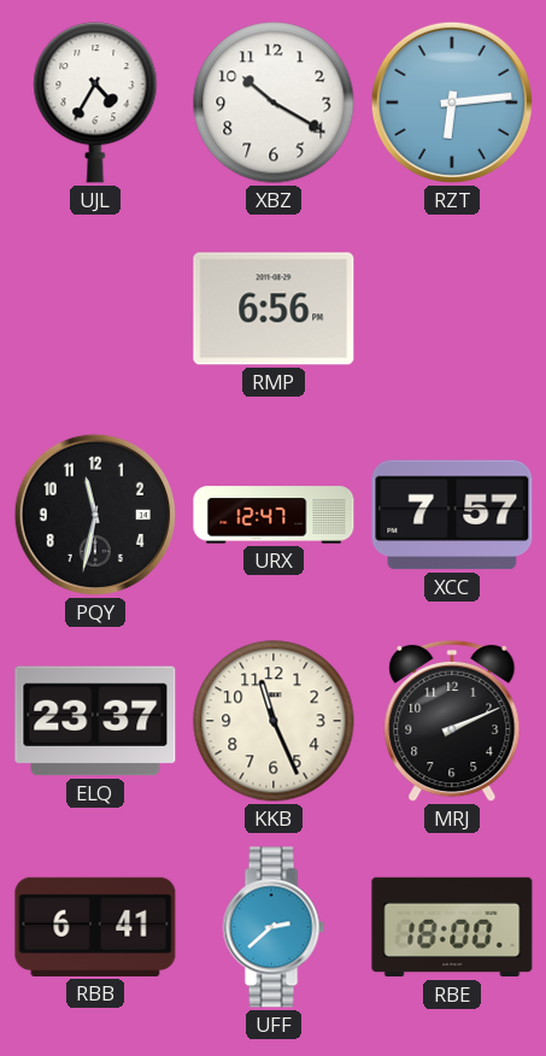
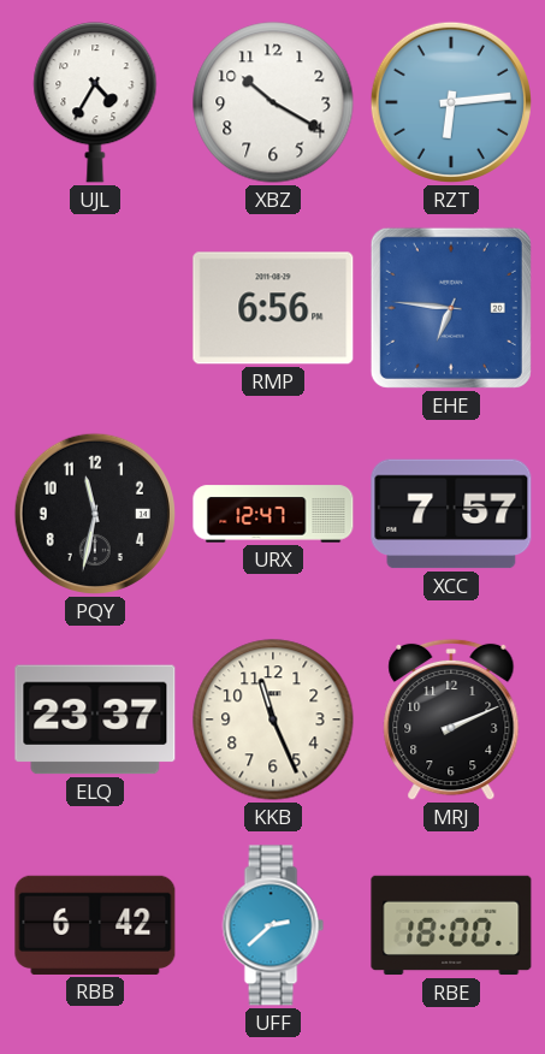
EHE: none -> 6:46
RBB: 6:41 -> 6:42
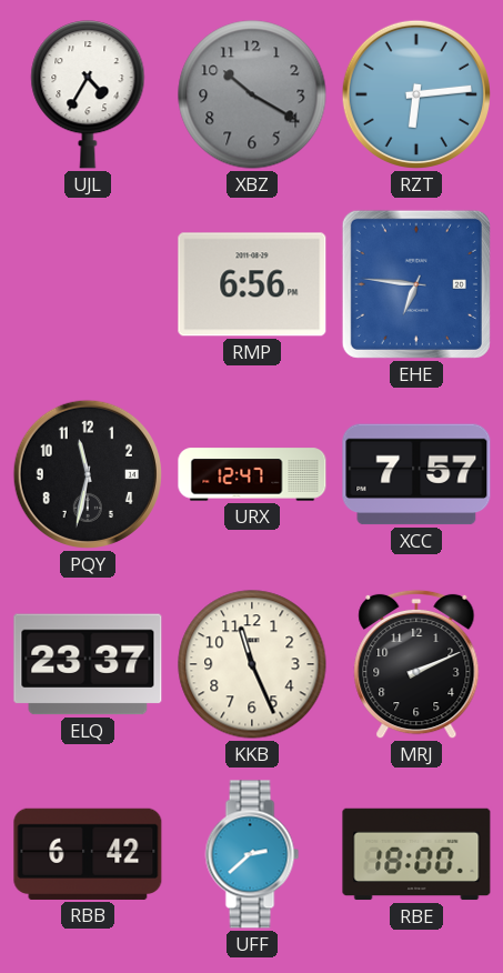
XBZ dial: white -> grey
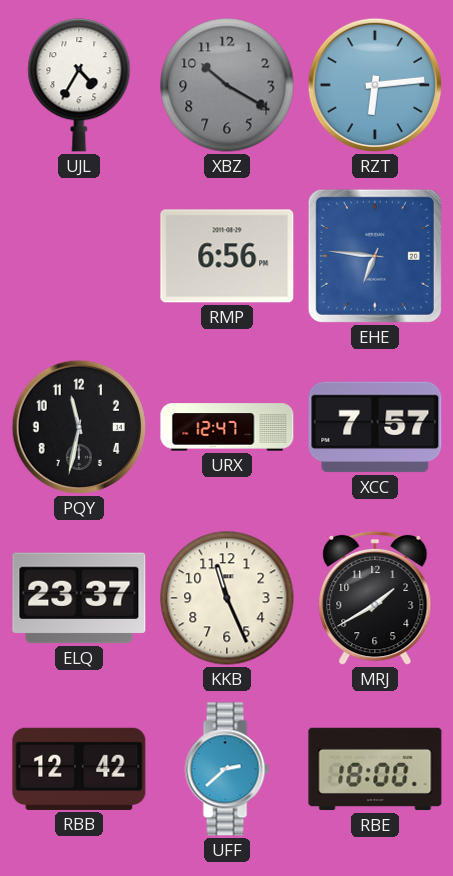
MRJ: 2:11 -> 1:40
RBB: 6:42 -> 12:42
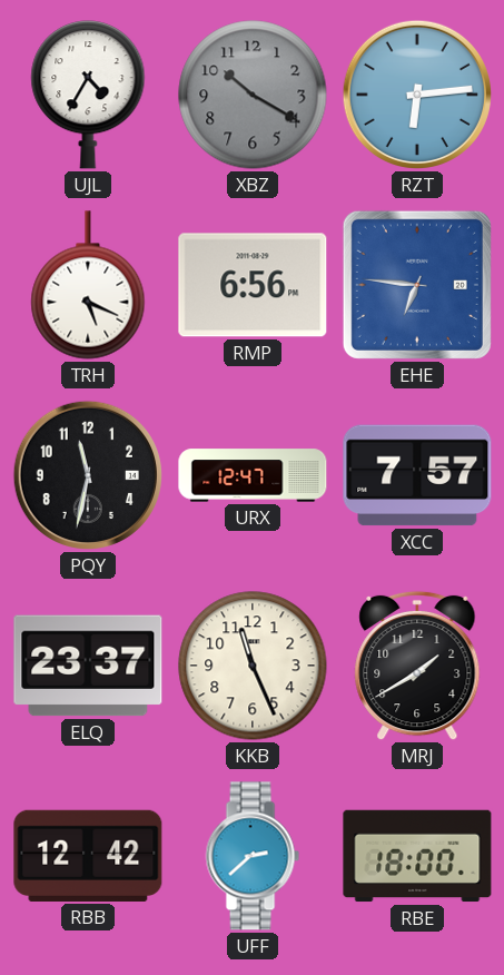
TRH: none -> 5:19
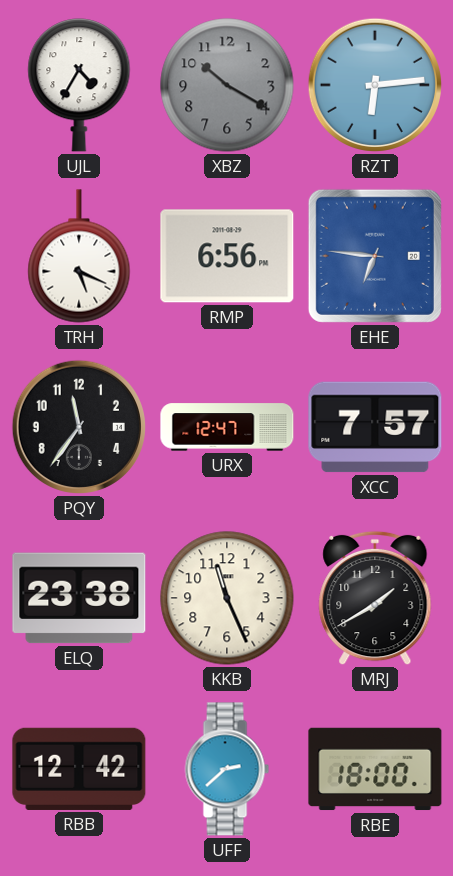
PQY: 11:32 -> 11:36
ELQ: 23:37 -> 23:38
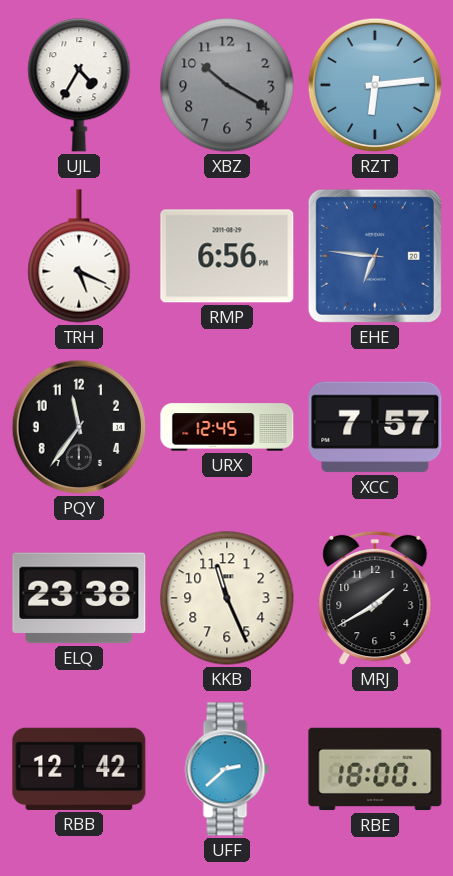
URX: 12:47 -> 12:45
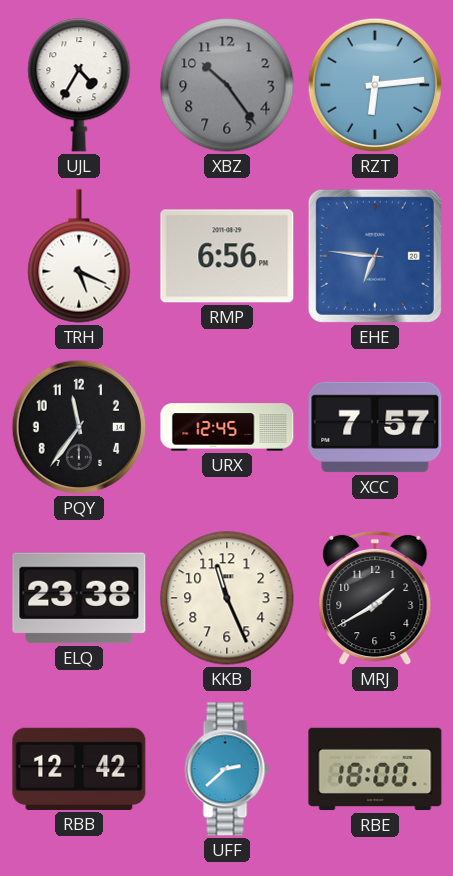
XBZ: 10:20 -> 10:24
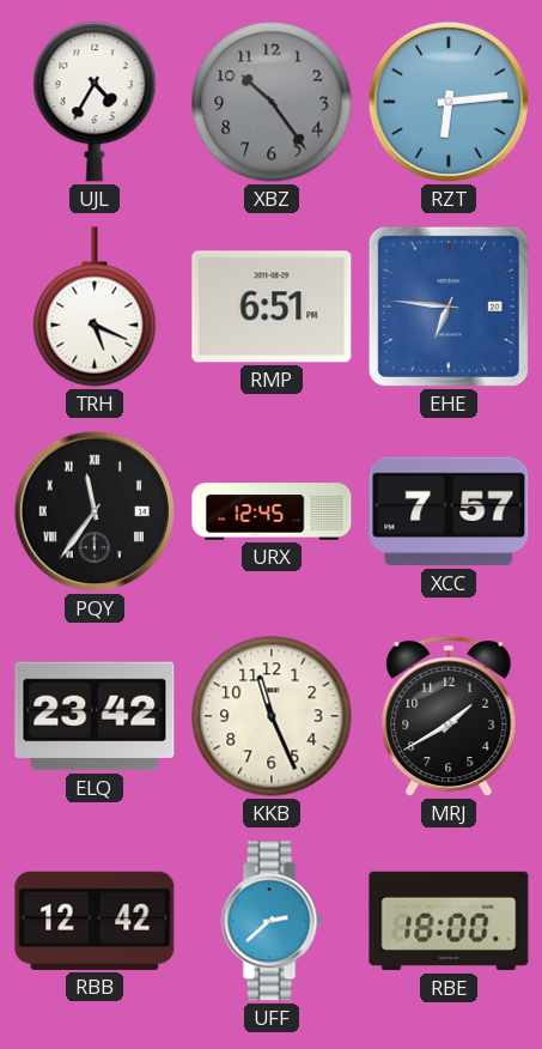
RMP: 6:56 -> 6:51
PQY numerals: Arabic -> Roman
ELQ: 23:38 -> 23:42
